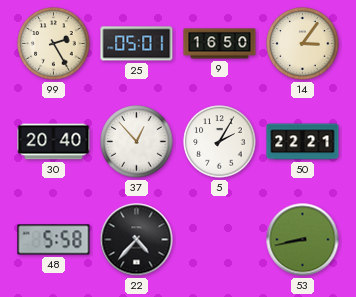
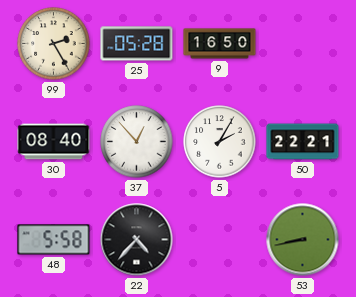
25: 05:01 -> 05:28
14: 3:06 -> none
30: 20:40 -> 08:40
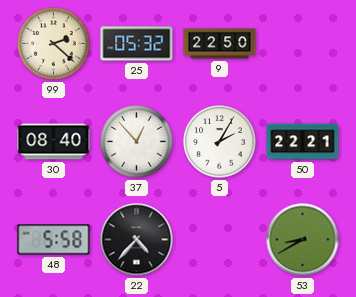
99: 2:25 -> 2:22
25: 05:28 -> 05:32
9: 16:50 -> 22:50
53: 8:43 -> 8:40
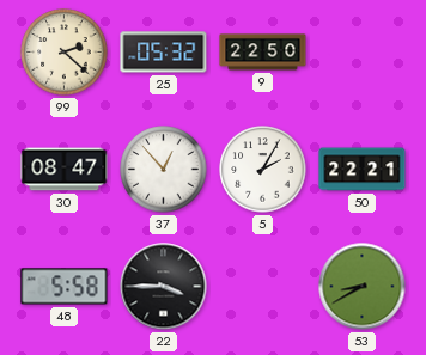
30: 08:40 -> 08:47
22: 4:37 -> 3:45
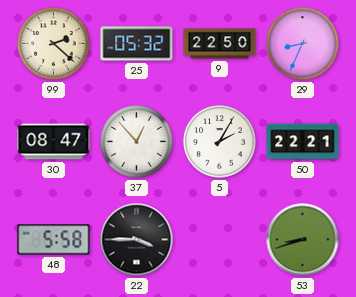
29: none -> 8:34
53: 8:40 -> 8:42
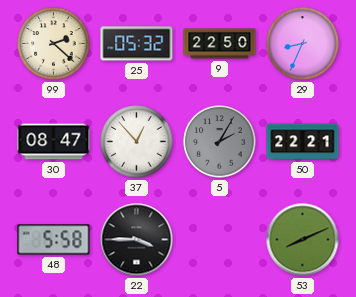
5 dial: white -> grey
53: 8:42 -> 8:11
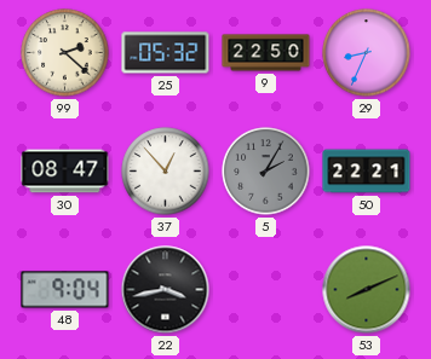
48: 5:58 -> 9:04
22: 3:45 -> 3:43
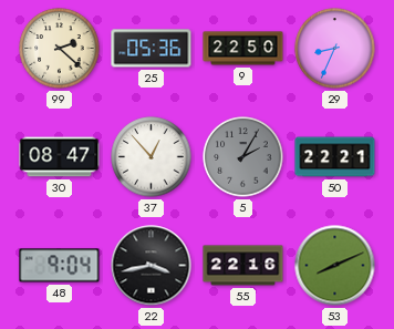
25: 05:32 -> 05:36
55: none -> 22:16
